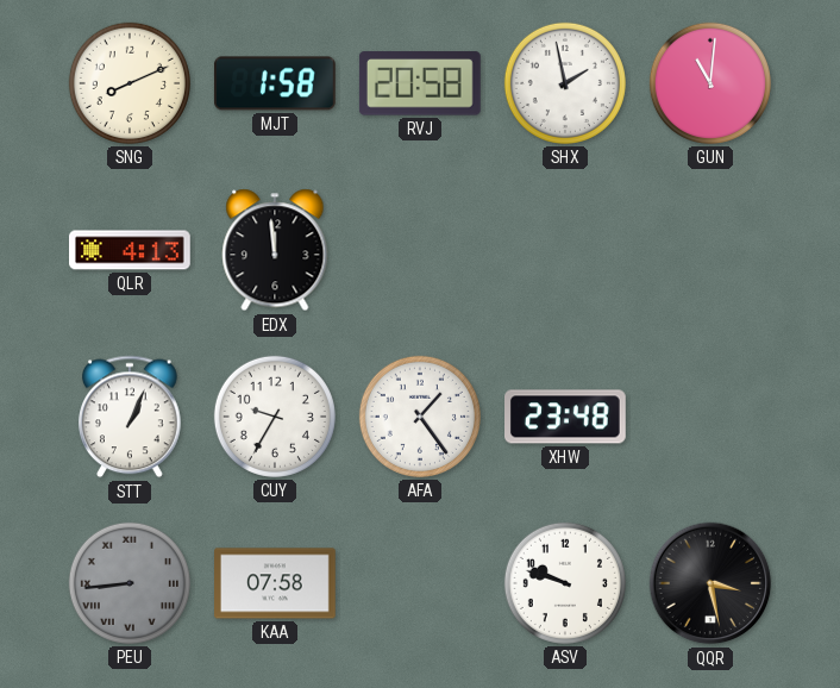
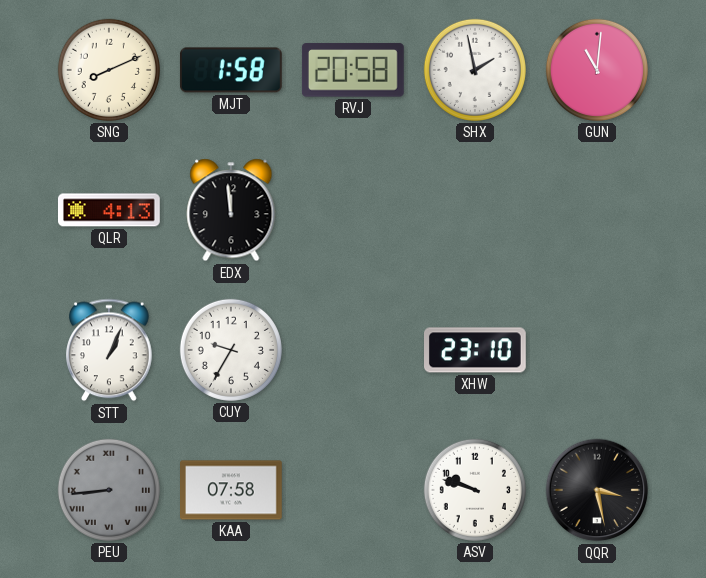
AFA: 1:24 -> none
XHW: 23:48 -> 23:10
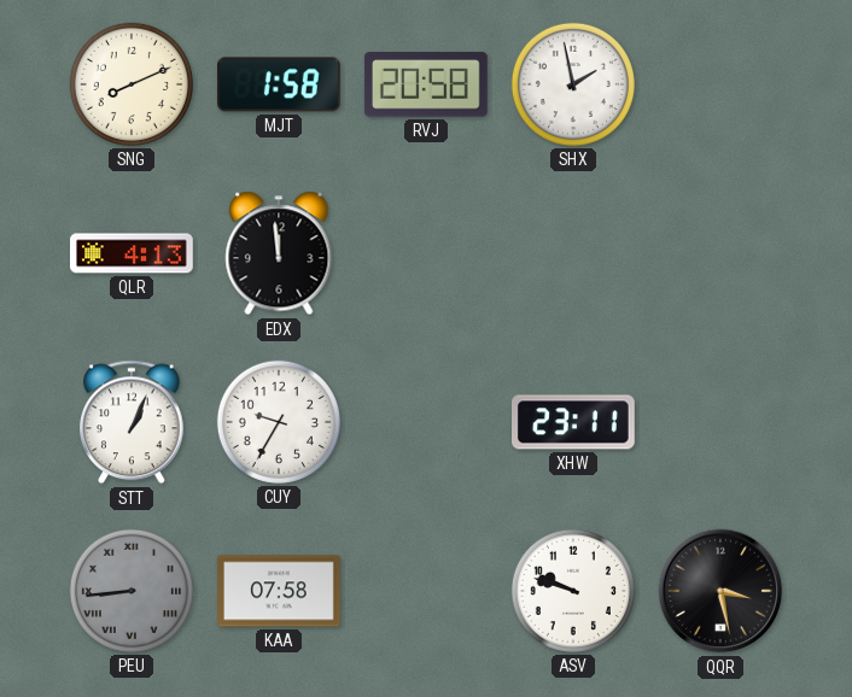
GUN: 11:01 -> none
XHW: 23:10 -> 23:11
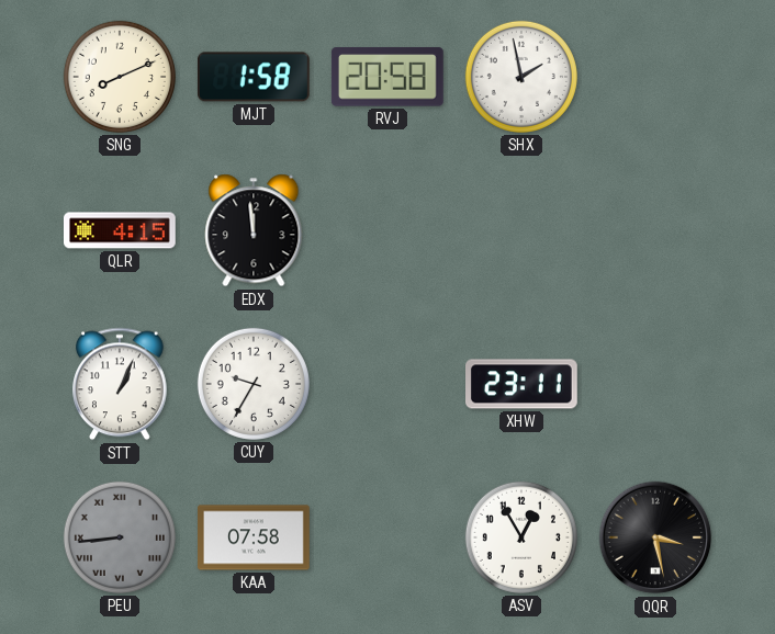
QLR: 4:13 -> 4:15
ASV: 9:48 -> 12:55
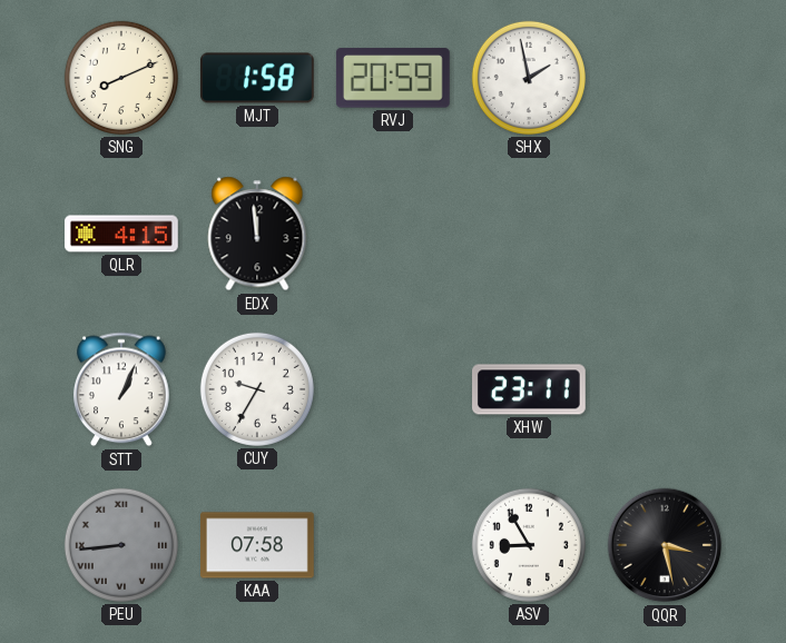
RVJ: 20:58 -> 20:59
ASV: 12:55 -> 8:55
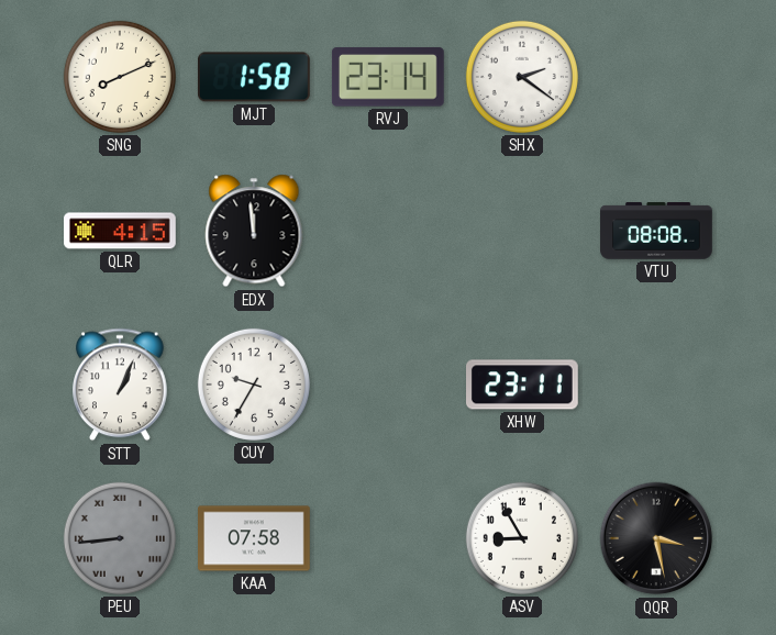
RVJ: 20:59 -> 23:14
SHX: 1:58 -> 2:21
VTU: none -> 08:08
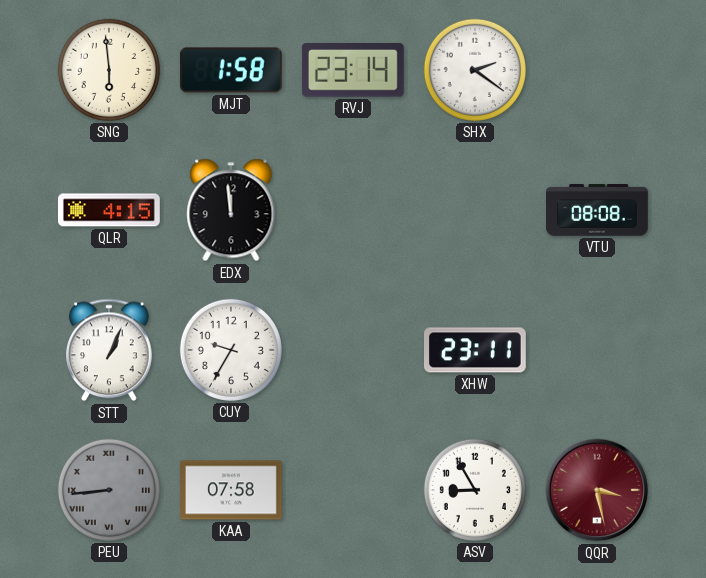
SNG: 8:11 -> 5:59
QQR dial: black -> burgundy
